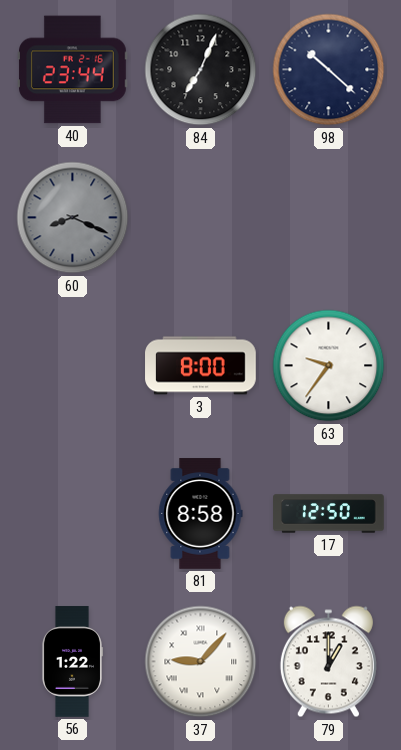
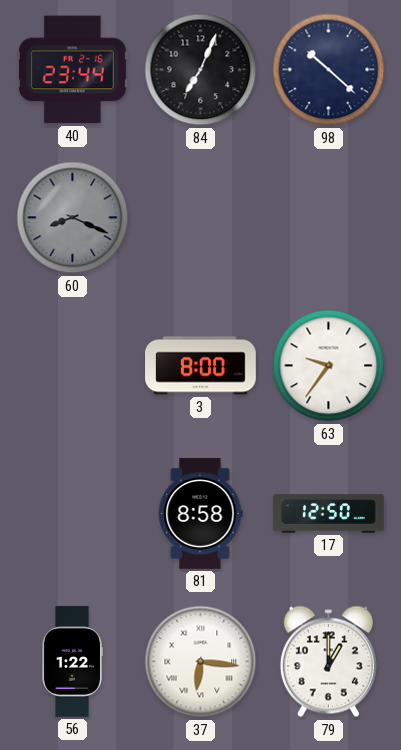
37: 9:07 -> 6:16
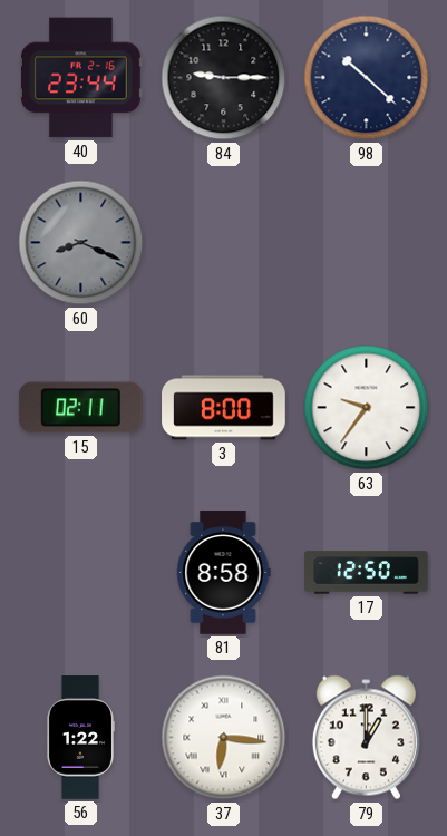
84: 7:04 -> 9:15
15: none -> 02:11
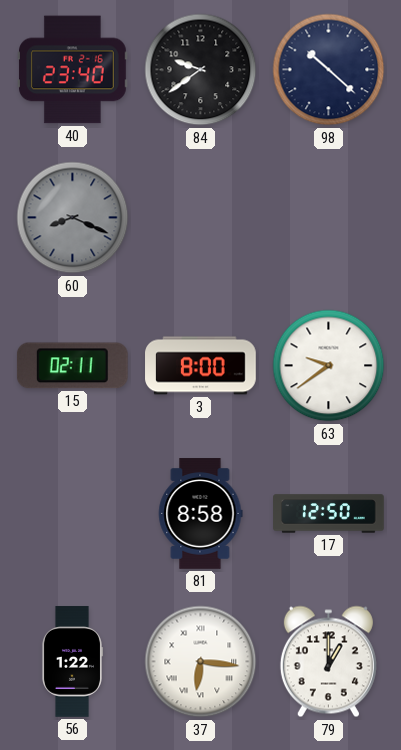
40: 23:44 -> 23:40
84: 9:15 -> 9:39
63: 9:36 -> 9:39
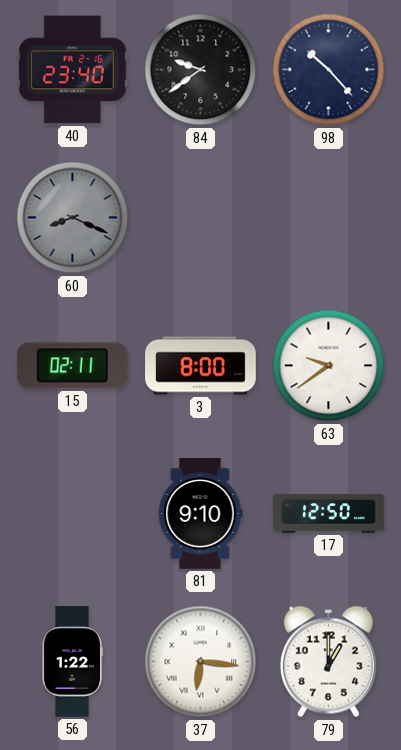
98: 10:22 -> 10:23
81: 8:58 -> 9:10
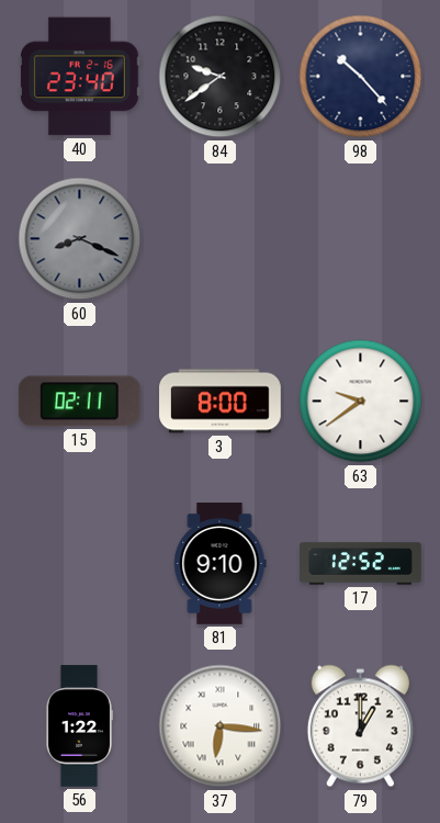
17: 12:50 -> 12:52
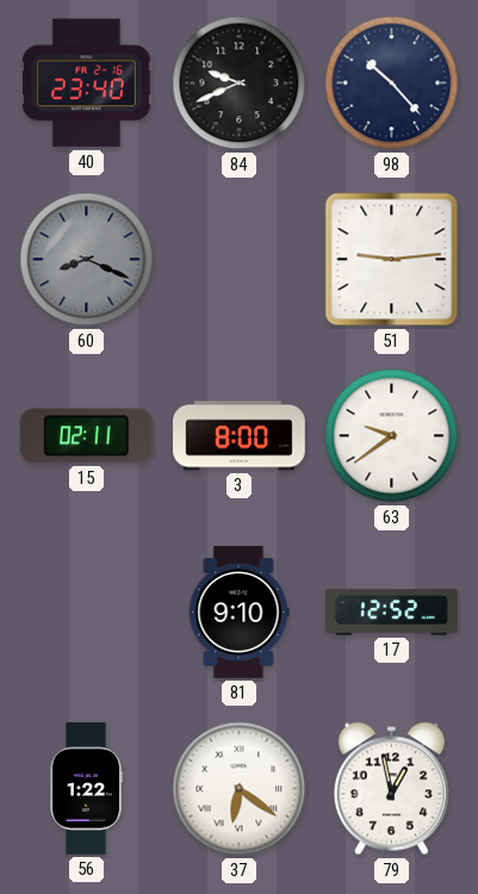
84: 9:39 -> 9:41
51: none -> 9:14
37: 6:16 -> 6:21
79: 1:00 -> 12:58
